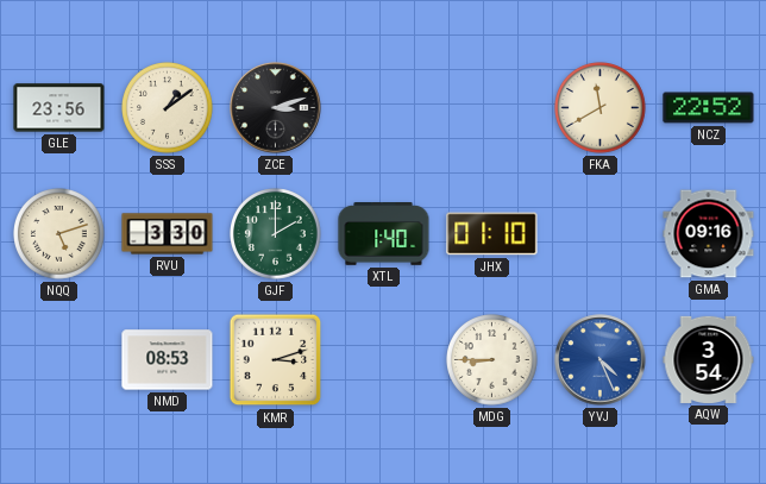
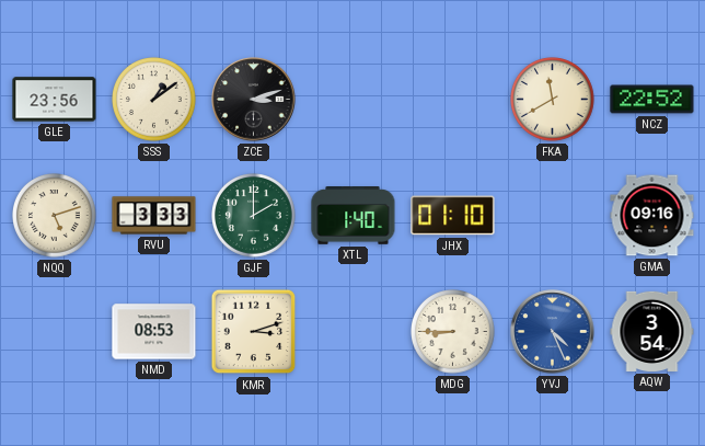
RVU: 3:30 -> 3:33
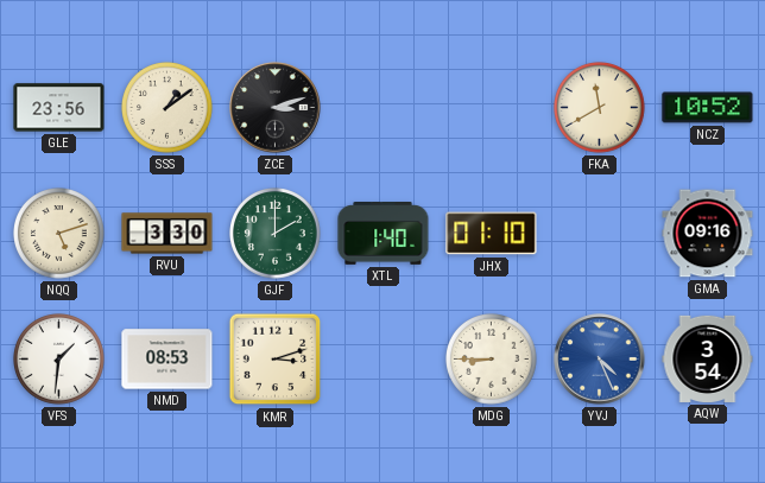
NCZ: 22:52 -> 10:52
RVU: 3:33 -> 3:30
VFS: none -> 1:31
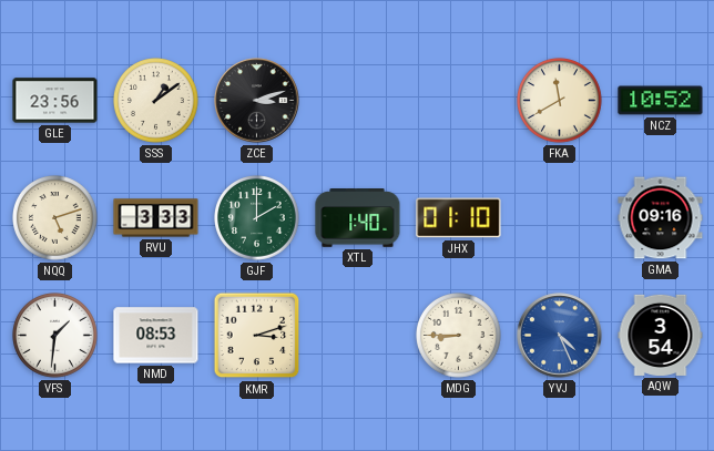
RVU: 3:30 -> 3:33
